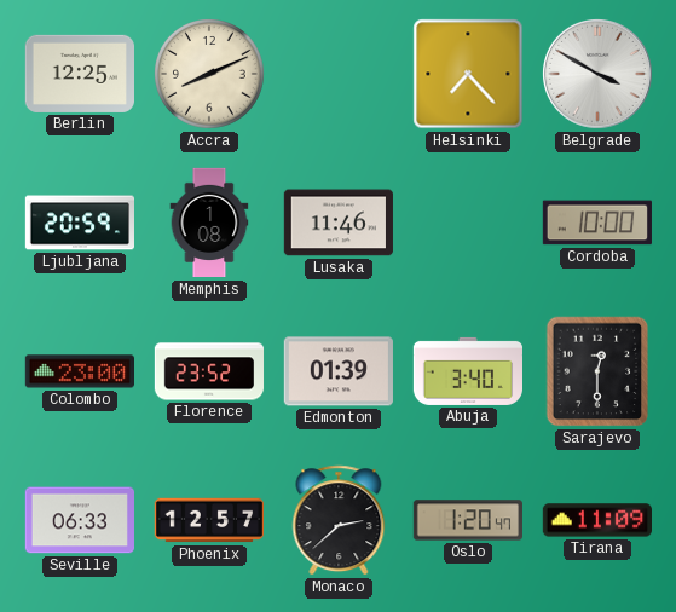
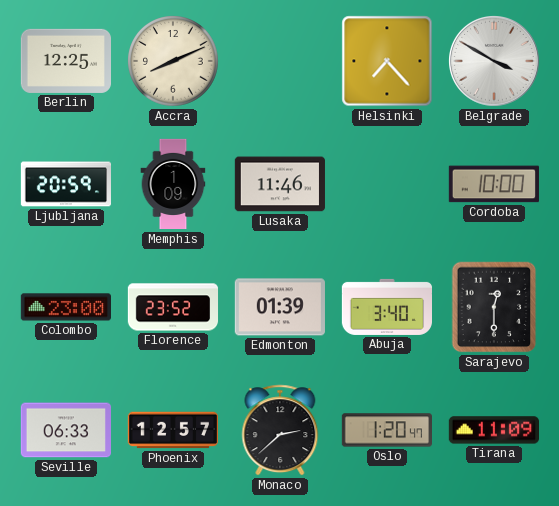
Memphis: 1:08 -> 1:09
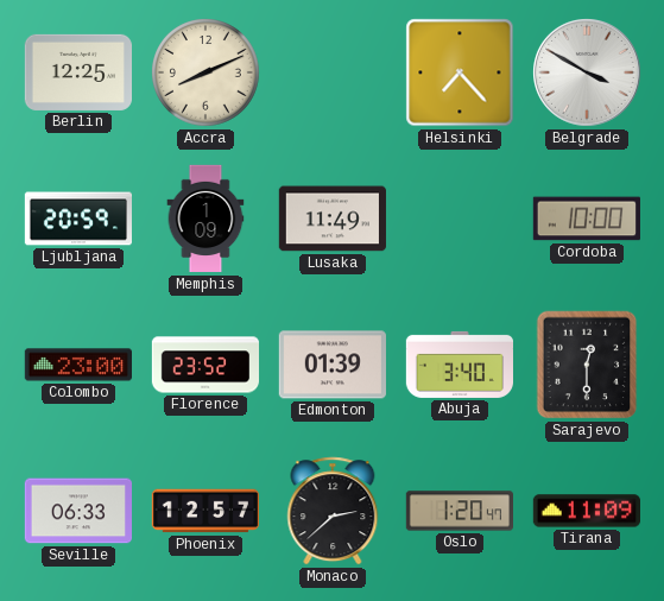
Lusaka: 11:46 -> 11:49
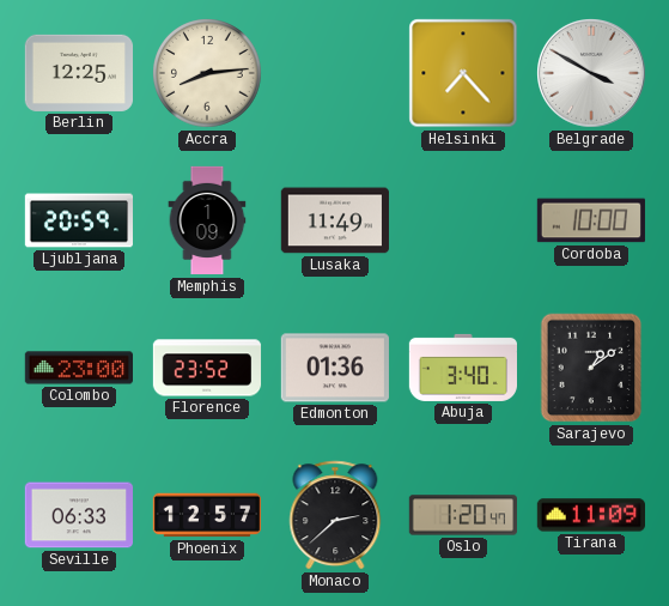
Accra: 8:11 -> 8:14
Edmonton: 01:39 -> 01:36
Sarajevo: 12:30 -> 1:09
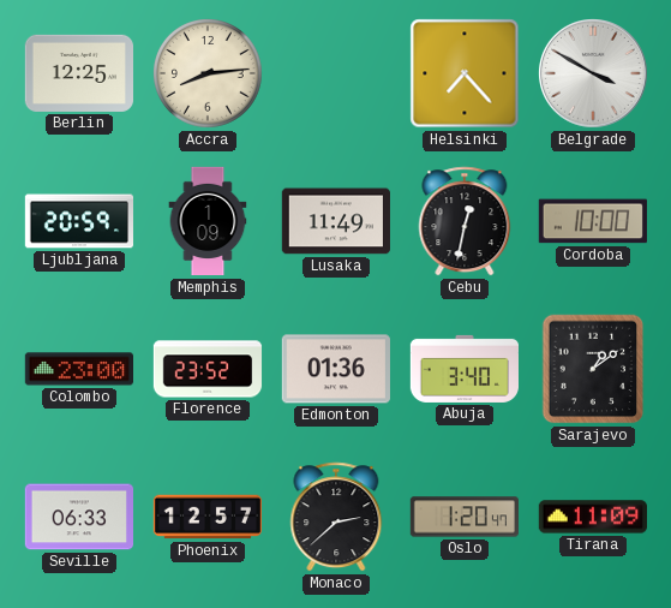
Cebu: none -> 12:32
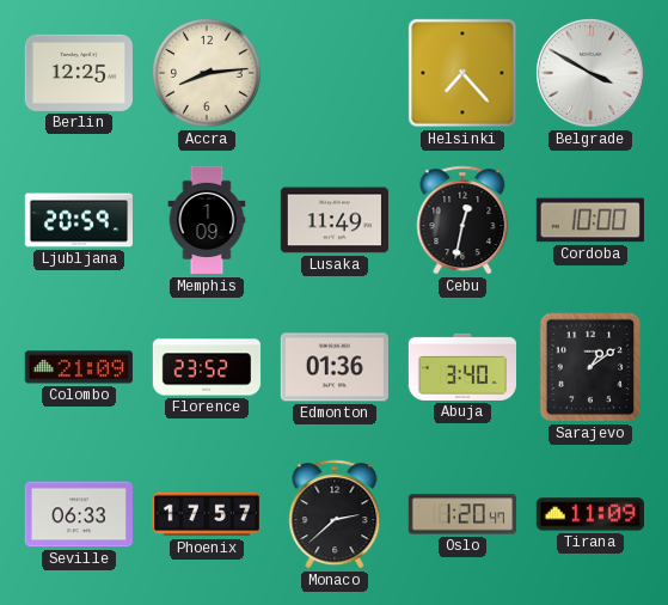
Colombo: 23:00 -> 21:09
Phoenix: 12:57 -> 17:57
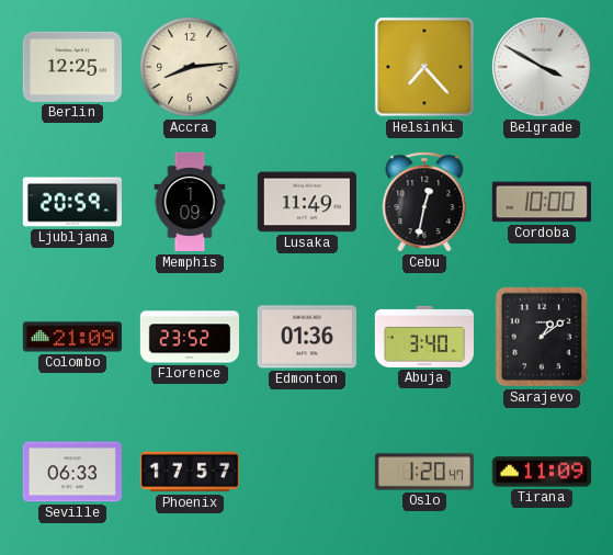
Monaco: 2:38 -> none
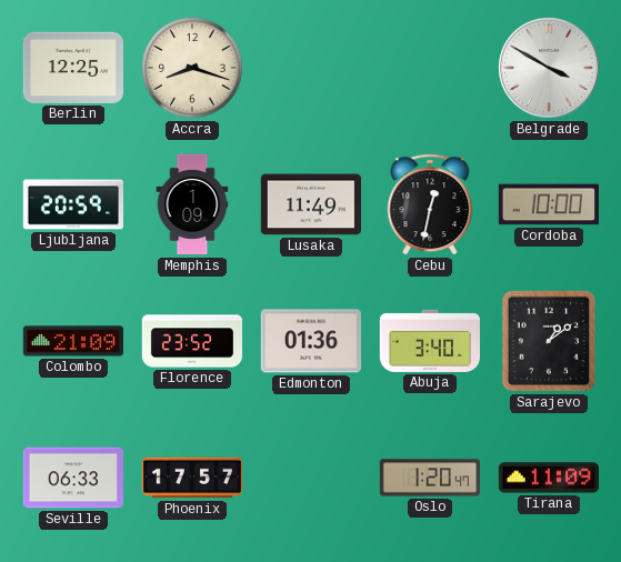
Accra: 8:14 -> 8:18
Helsinki: 7:23 -> none
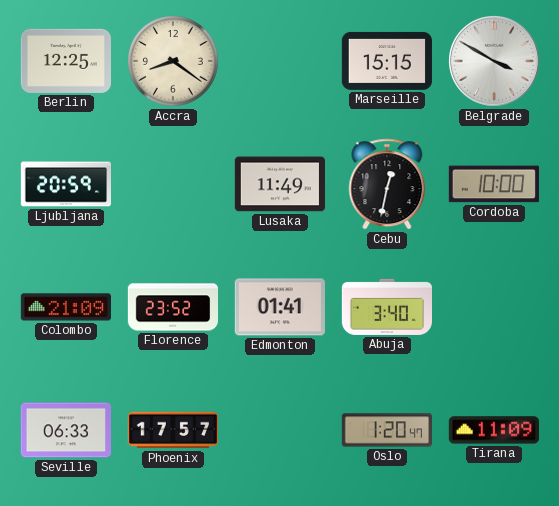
Accra: 8:18 -> 8:21
Marseille: none -> 15:15
Memphis: 1:09 -> none
Edmonton: 01:36 -> 01:41
Sarajevo: 1:09 -> none
